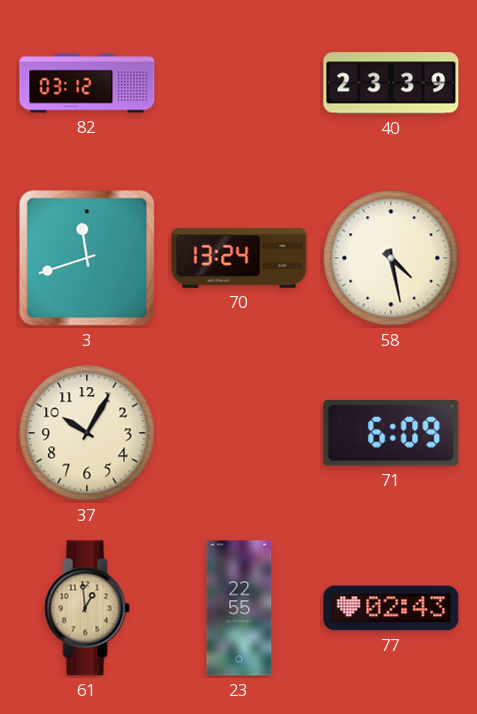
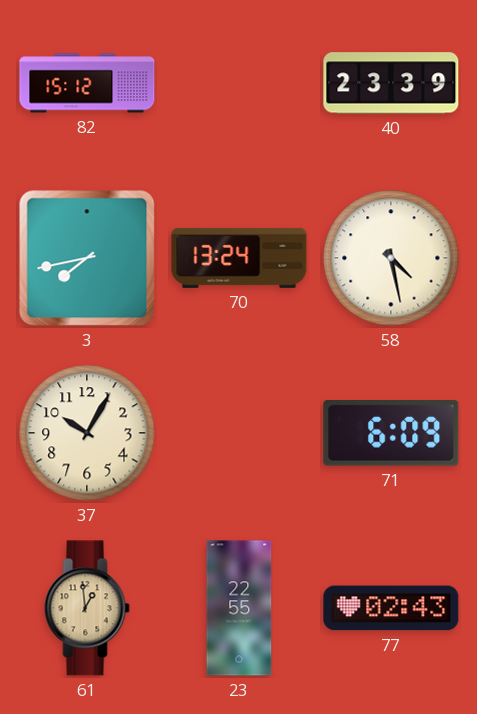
82: 03:12 -> 15:12
3: 11:42 -> 7:43
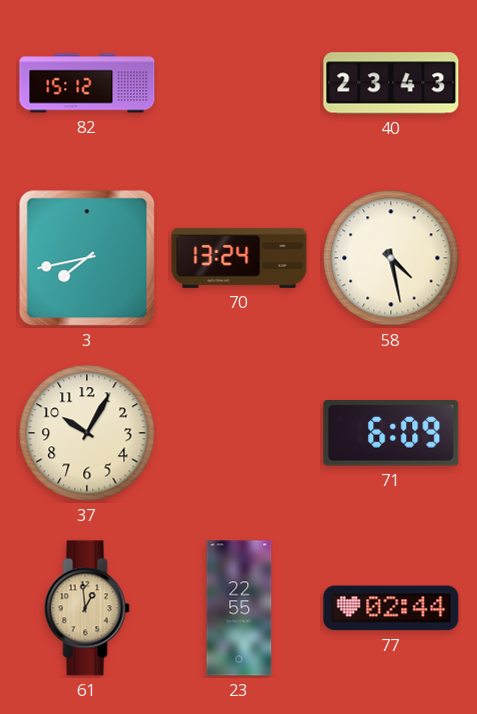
40: 23:39 -> 23:43
77: 02:43 -> 02:44
